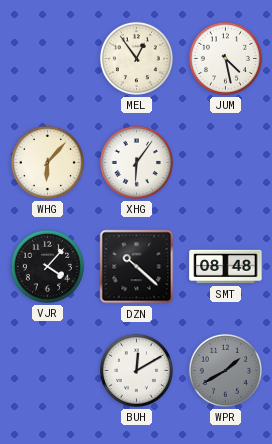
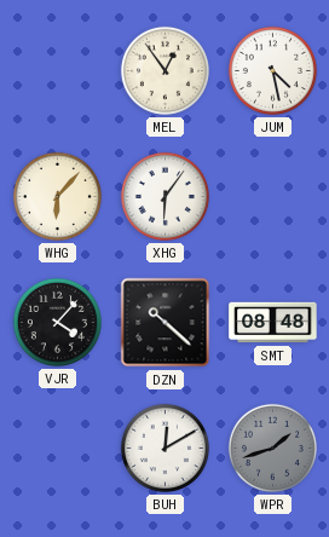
WPR: 1:40 -> 1:42
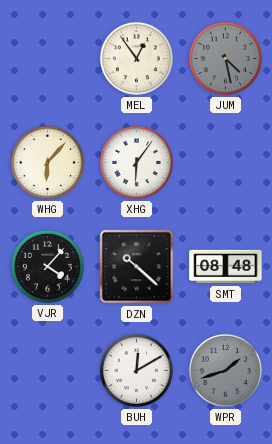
JUM dial: white -> grey
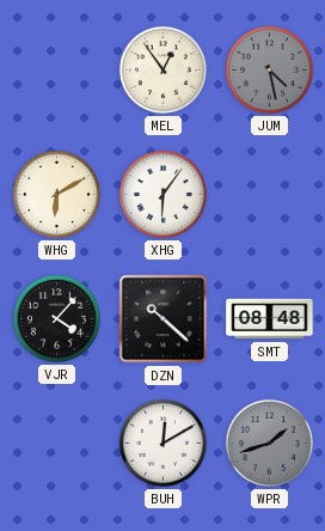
WHG: 6:07 -> 6:10
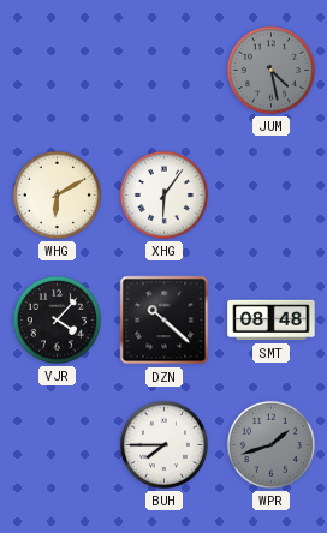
MEL: 12:54 -> none
BUH: 12:10 -> 7:45
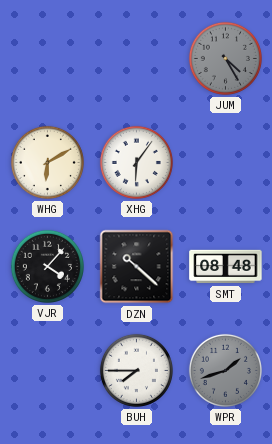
JUM: 4:28 -> 4:25
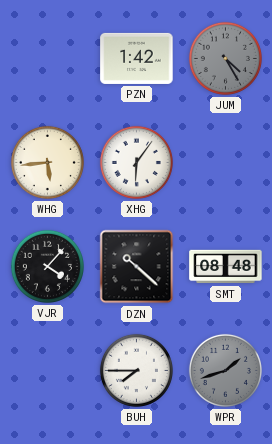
PZN: none -> 1:42
WHG: 6:10 -> 5:44
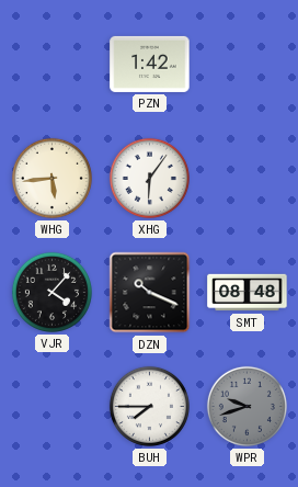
JUM: 4:25 -> none
DZN: 10:22 -> 10:19
WPR: 1:42 -> 9:42
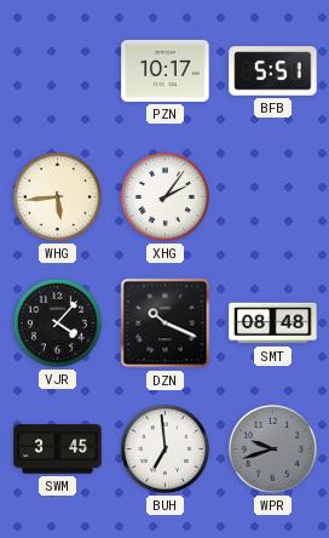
PZN: 1:42 -> 10:17
BFB: none -> 5:51
XHG: 6:06 -> 2:06
SWM: none -> 3:45
BUH: 7:45 -> 6:59
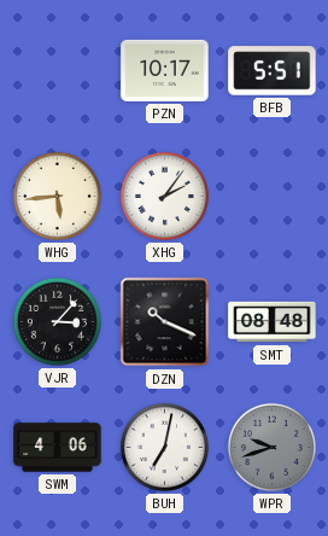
VJR: 4:07 -> 3:07
SWM: 3:45 -> 4:06
BUH: 6:59 -> 7:02
